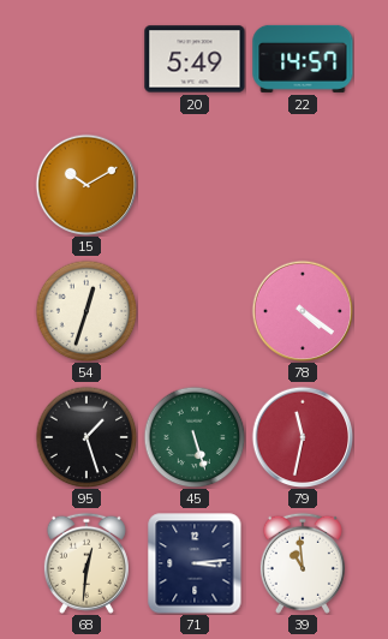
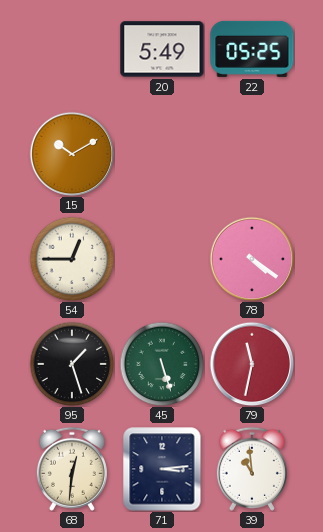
22: 14:57 -> 05:25
54: 12:33 -> 12:45
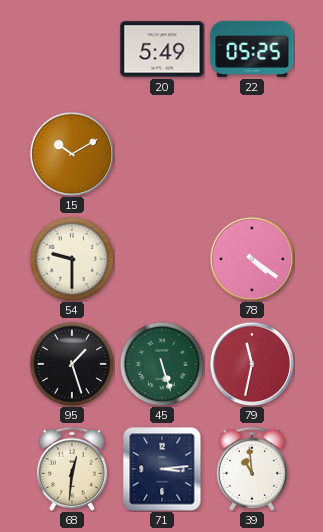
54: 12:45 -> 9:30
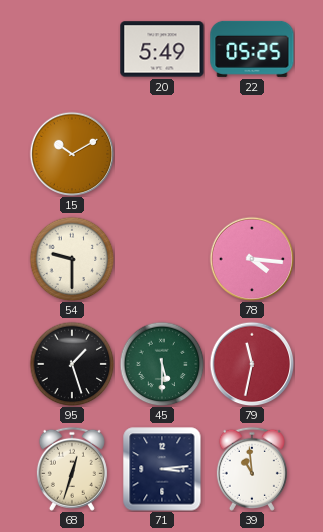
78: 4:21 -> 4:16
45: 5:27 -> 5:30
68: 12:31 -> 12:33
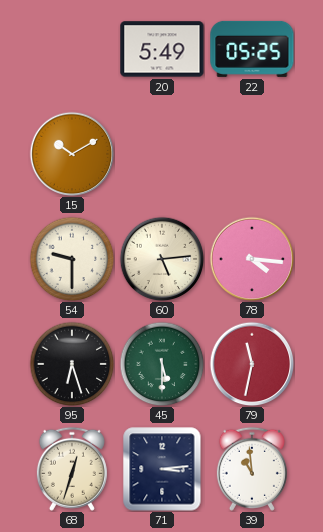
60: none -> 5:14
95: 1:27 -> 6:27
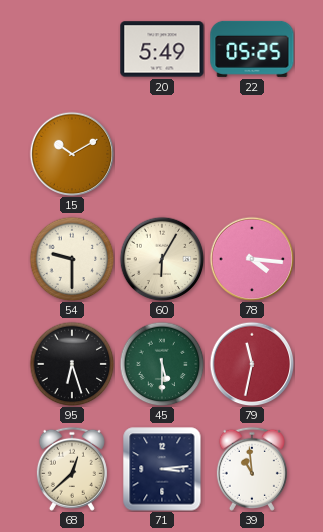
60: 5:14 -> 6:05
68: 12:33 -> 12:38
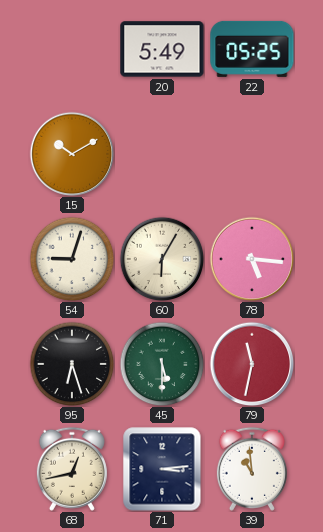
54: 9:30 -> 9:03
78: 4:16 -> 5:16
68: 12:38 -> 12:43
